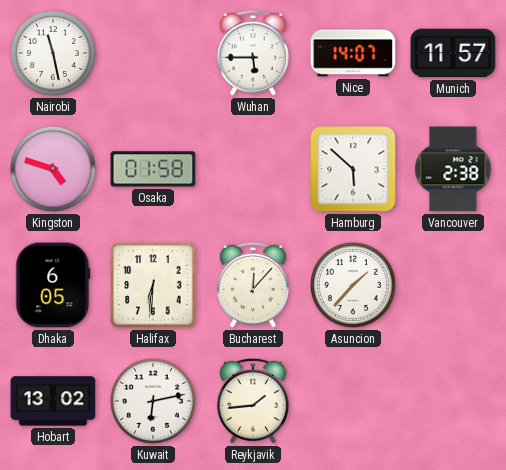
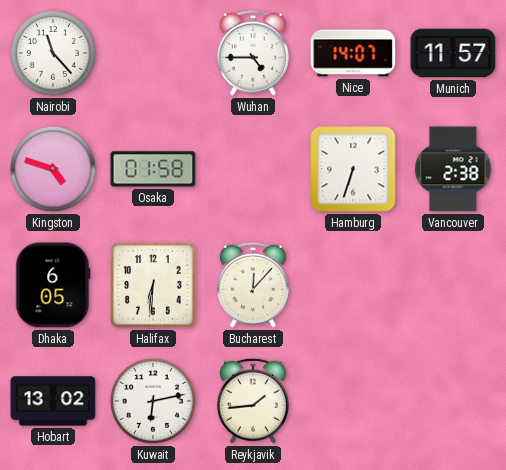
Nairobi: 11:28 -> 11:23
Wuhan: 5:45 -> 4:45
Hamburg: 5:52 -> 6:33
Asuncion: 1:37 -> none
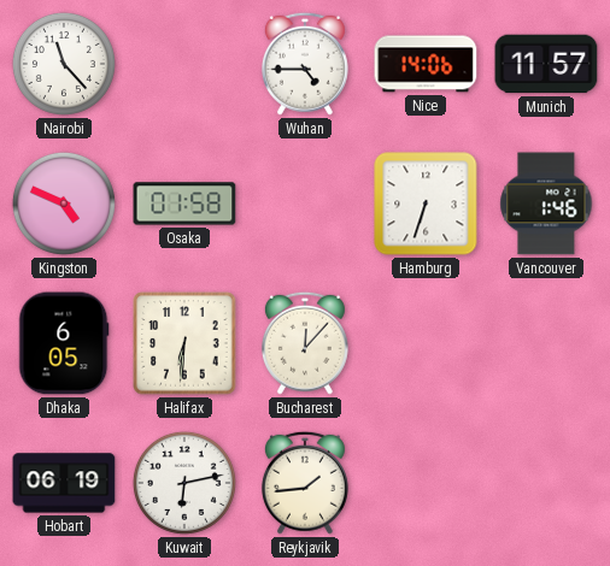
Nice: 14:07 -> 14:06
Kingston: 4:48 -> 4:49
Vancouver: 2:38 -> 1:46
Hobart: 13:02 -> 06:19
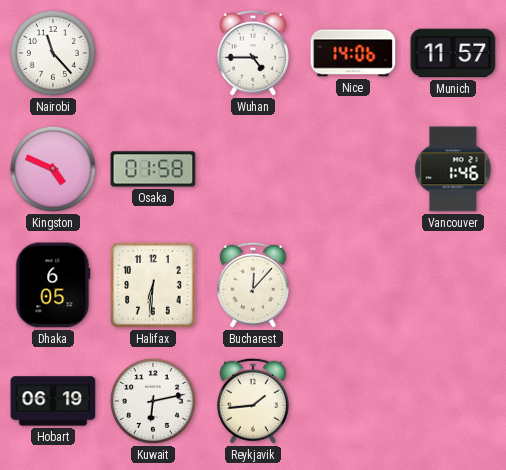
Hamburg: 6:33 -> none
